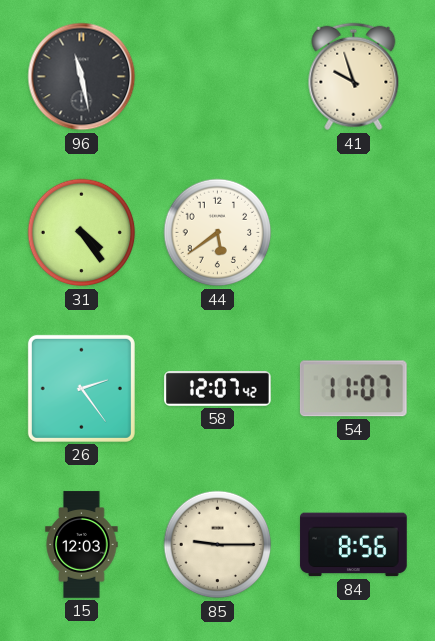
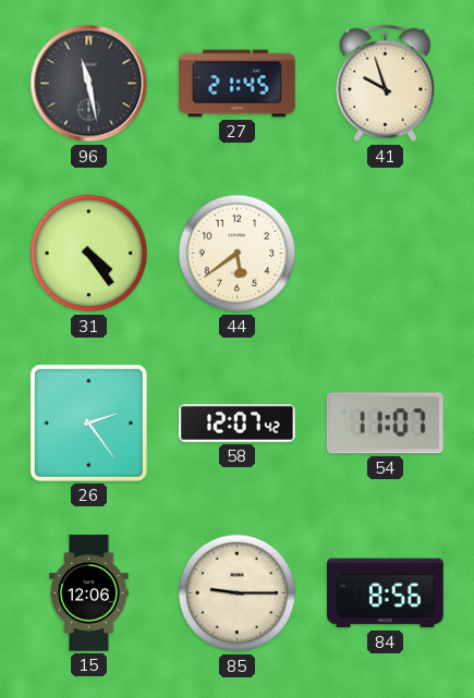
27: none -> 21:45
15: 12:03 -> 12:06
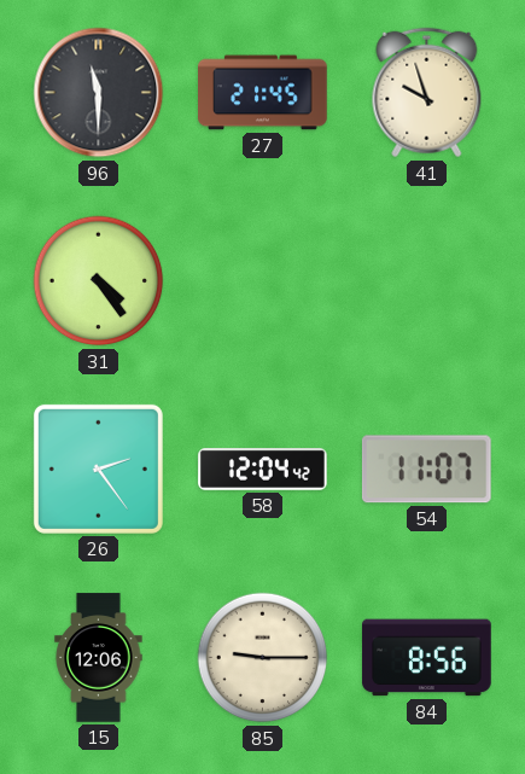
96: 11:28 -> 11:30
44: 5:39 -> none
58: 12:07 -> 12:04
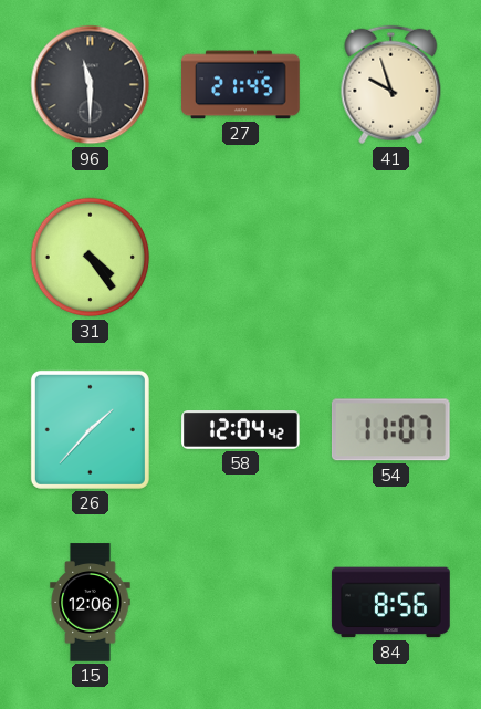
26: 2:24 -> 1:37
85: 9:15 -> none
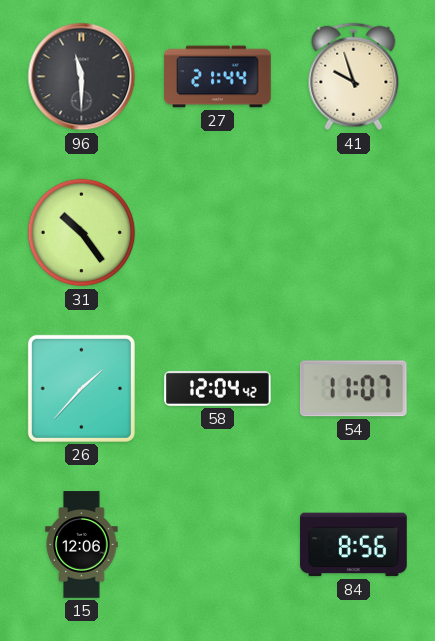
27: 21:45 -> 21:44
31: 4:24 -> 10:24
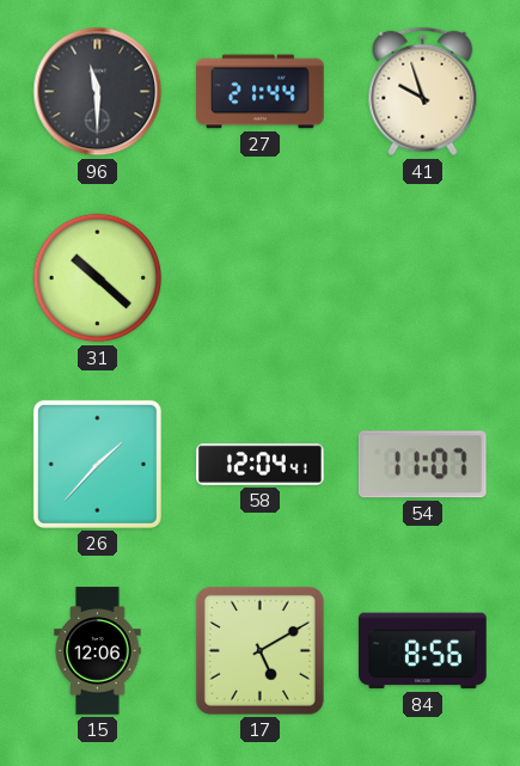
31: 10:24 -> 10:22
58: 12:04:42 -> 12:04:41
17: none -> 5:10
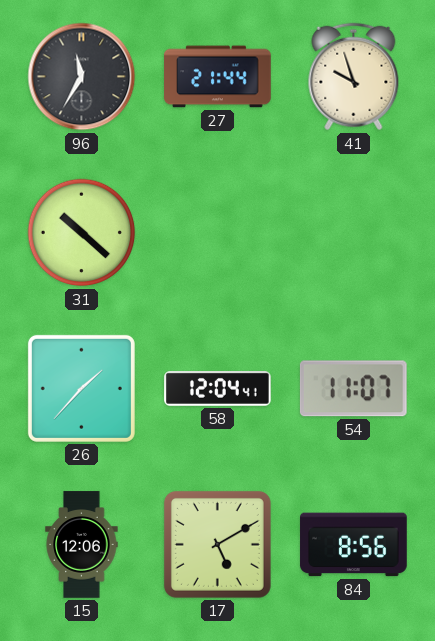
96: 11:30 -> 11:35
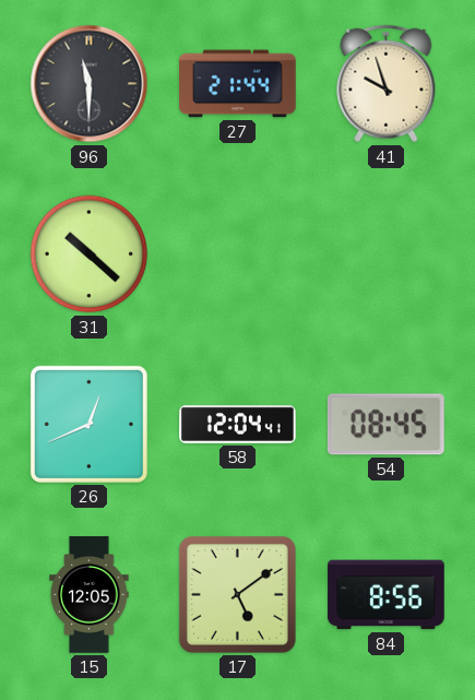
96: 11:35 -> 11:30
26: 1:37 -> 12:41
54: 11:07 -> 08:45
15: 12:06 -> 12:05
17: 5:10 -> 5:09
